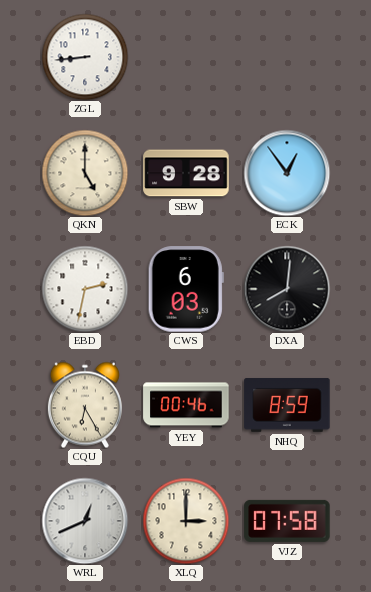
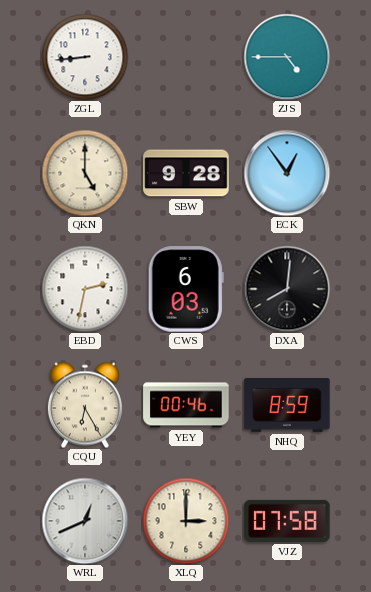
ZJS: none -> 4:45
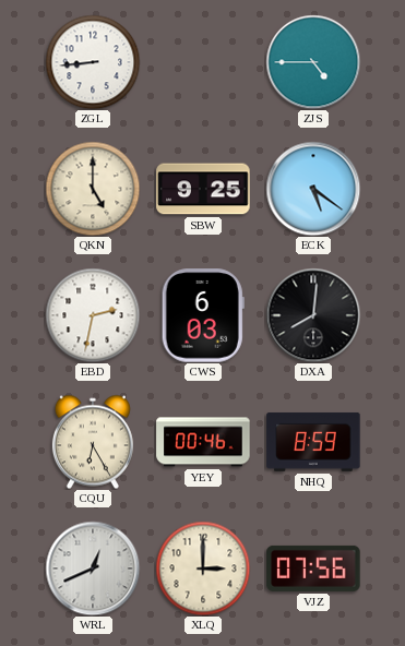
SBW: 9:28 -> 9:25
ECK: 12:54 -> 5:21
VJZ: 07:58 -> 07:56
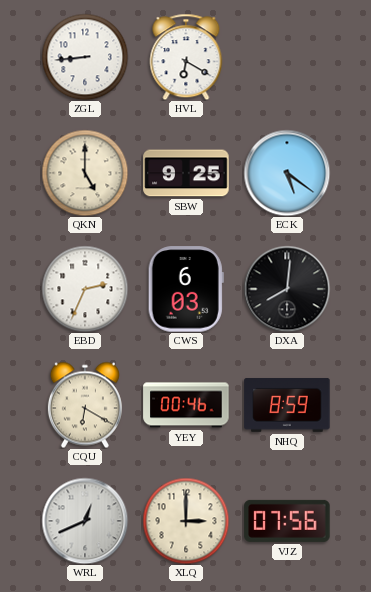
HVL: none -> 6:20
ZJS: 4:45 -> none
EBD: 2:32 -> 2:34
CQU: 6:25 -> 6:20
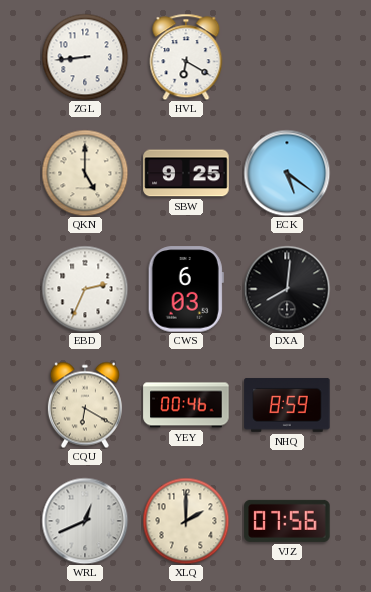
XLQ: 3:00 -> 2:00
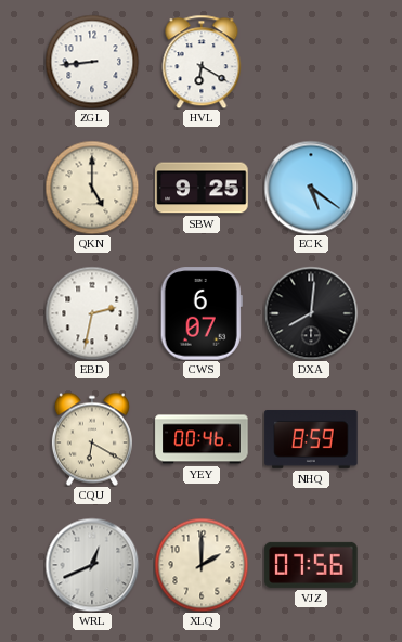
EBD: 2:34 -> 2:32
CWS: 6:03 -> 6:07
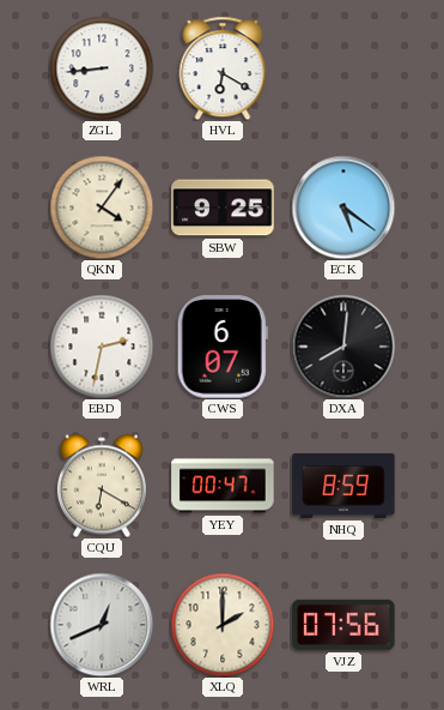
QKN: 5:00 -> 4:06
YEY: 00:46 -> 00:47
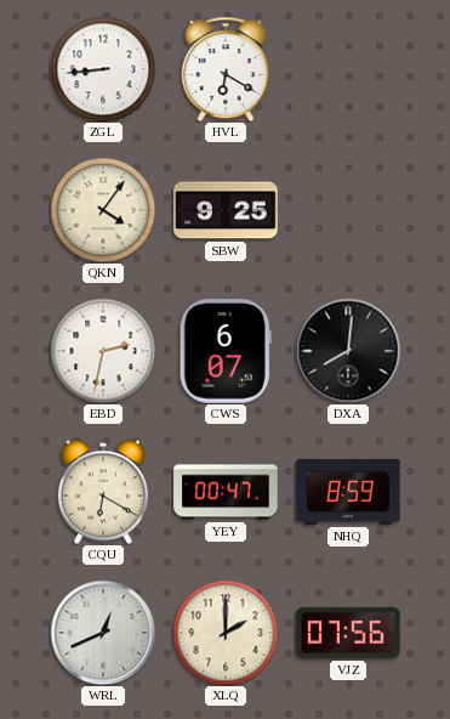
ECK: 5:21 -> none
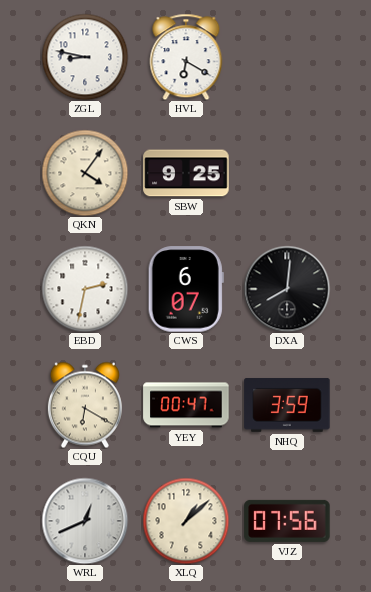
ZGL: 8:44 -> 8:47
NHQ: 8:59 -> 3:59
XLQ: 2:00 -> 1:08
